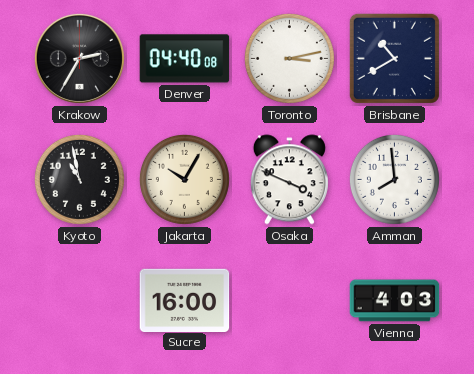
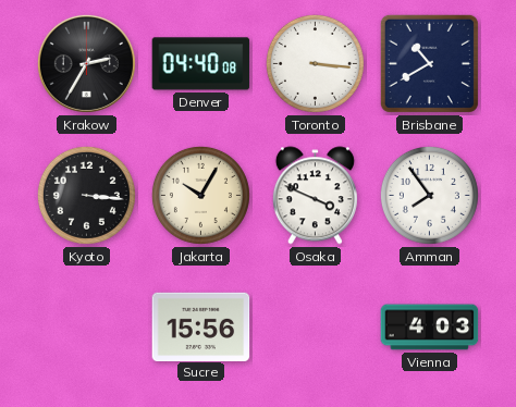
Toronto: 3:13 -> 3:16
Kyoto: 10:58 -> 3:16
Amman: 7:59 -> 7:54
Sucre: 16:00 -> 15:56
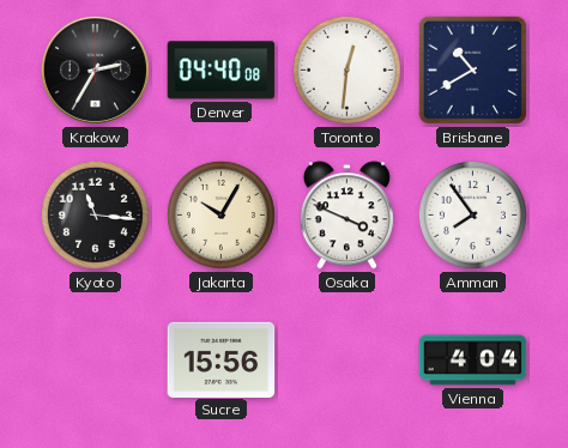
Toronto: 3:16 -> 12:31
Kyoto: 3:16 -> 11:16
Vienna: 4:03 -> 4:04
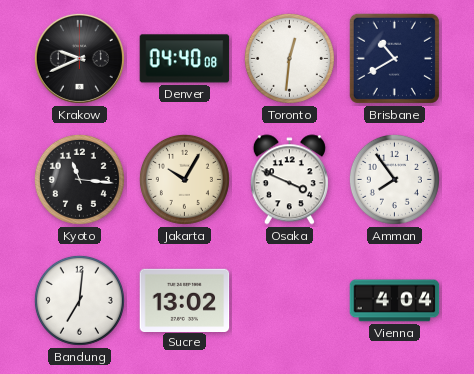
Krakow: 2:35 -> 9:41
Bandung: none -> 7:01
Sucre: 15:56 -> 13:02
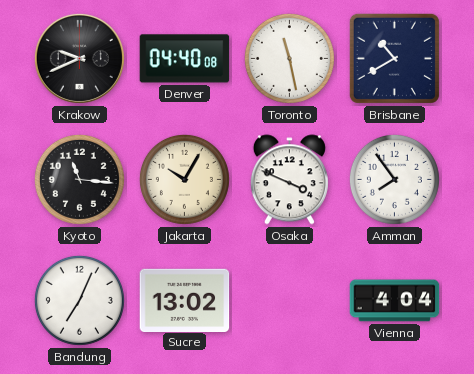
Toronto: 12:31 -> 11:28
Bandung: 7:01 -> 7:04
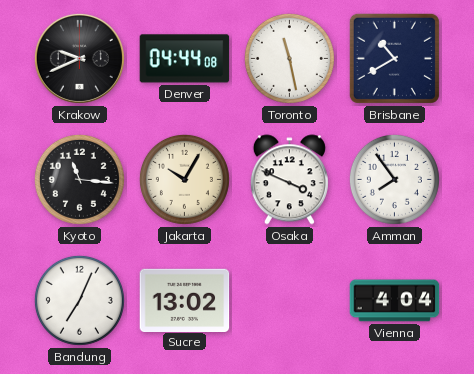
Denver: 04:40 -> 04:44
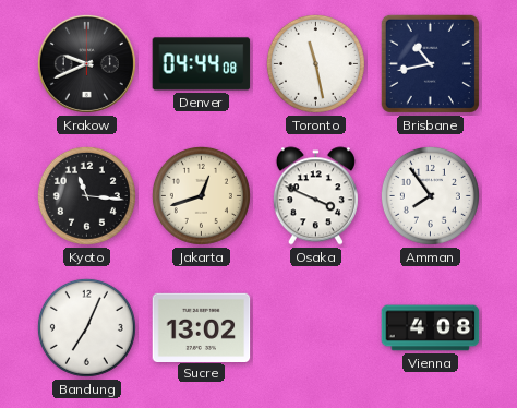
Brisbane: 10:40 -> 10:43
Jakarta: 10:05 -> 12:42
Vienna: 4:04 -> 4:08
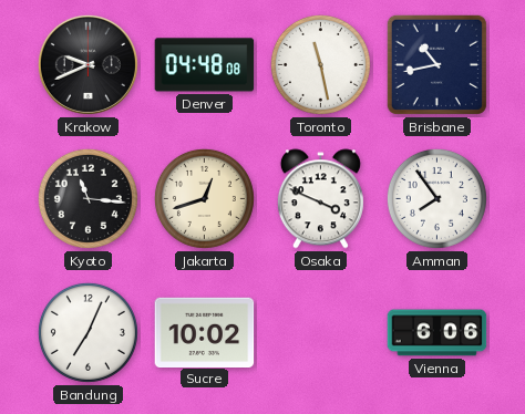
Denver: 04:44 -> 04:48
Sucre: 13:02 -> 10:02
Vienna: 4:08 -> 6:06
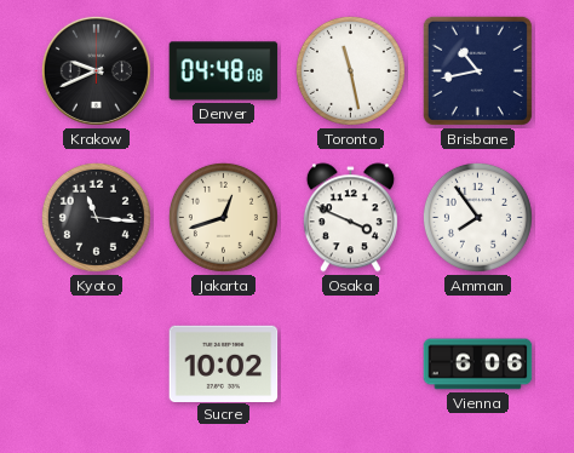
Bandung: 7:04 -> none
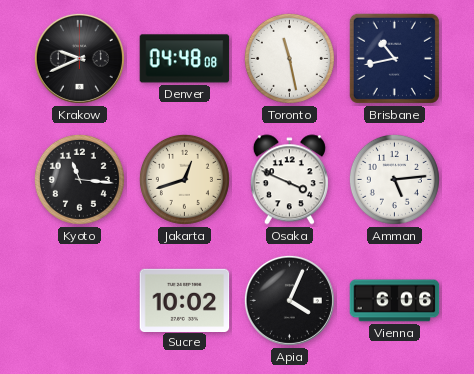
Amman: 7:54 -> 5:14
Apia: none -> 4:04
